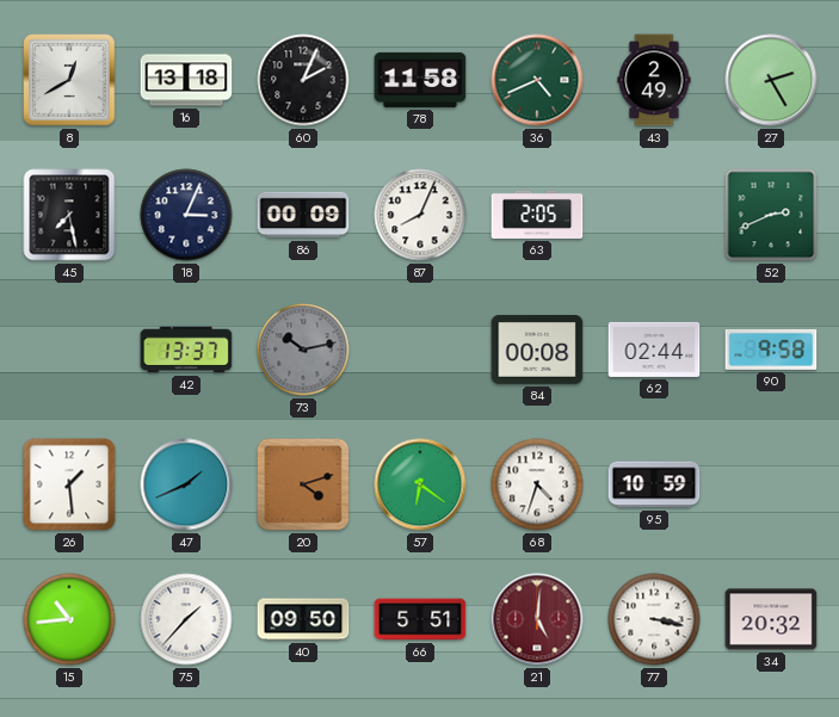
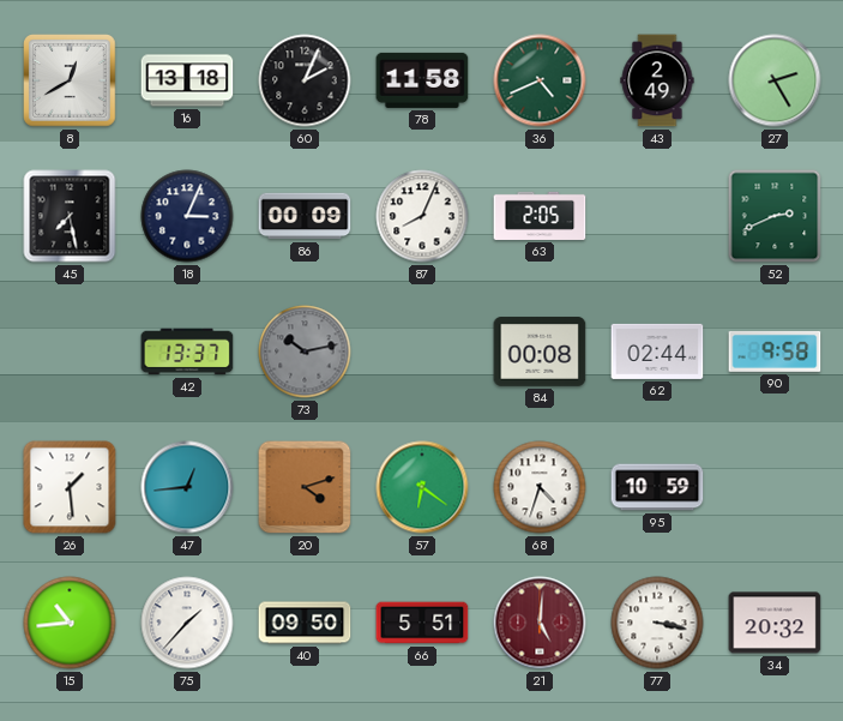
47: 1:41 -> 12:44
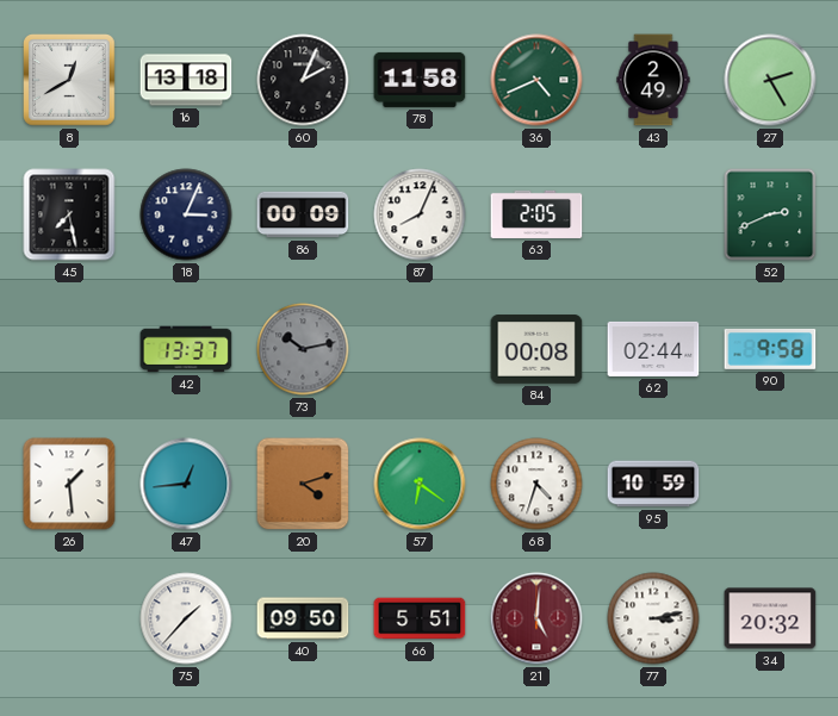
15: 10:44 -> none
77: 3:17 -> 3:13
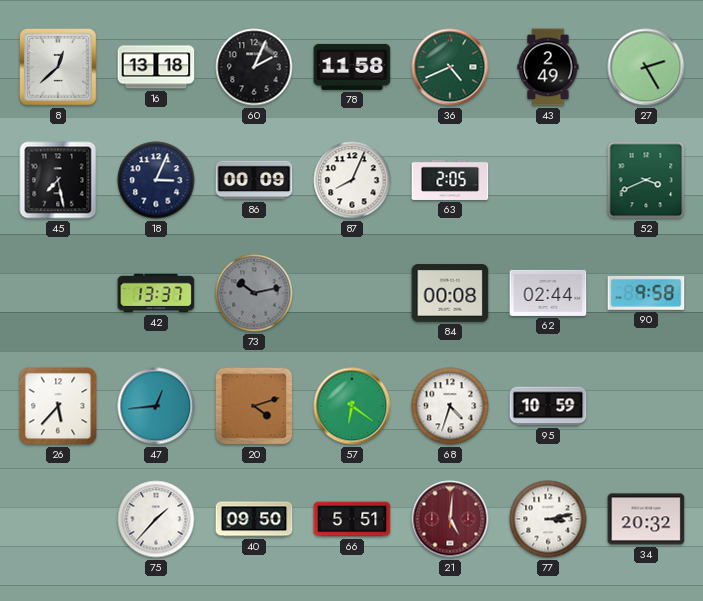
8: 12:40 -> 12:38
52: 2:41 -> 3:41
26: 1:29 -> 5:37
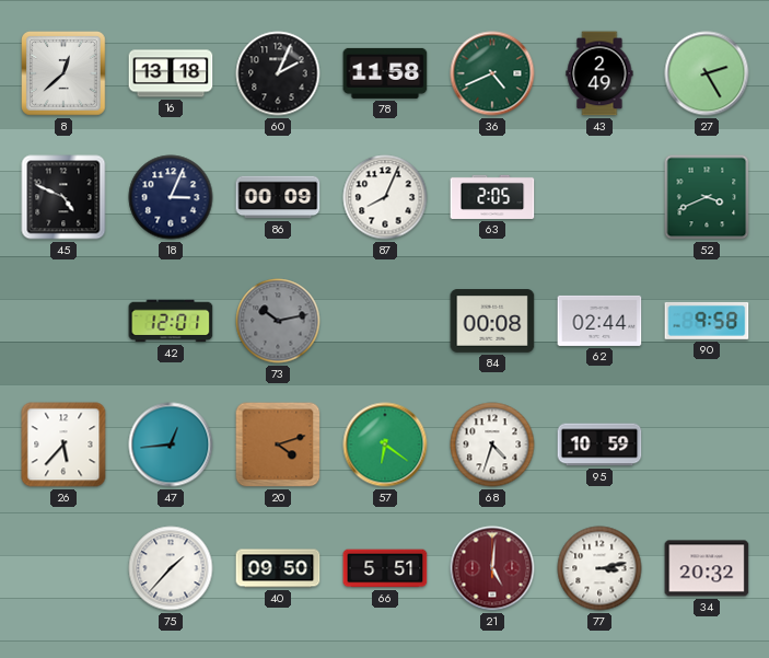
45: 7:28 -> 4:49
42: 13:37 -> 12:01
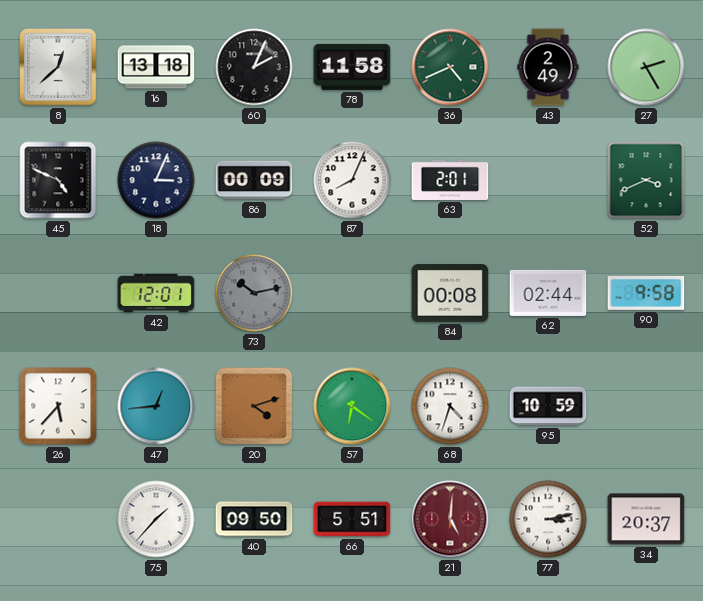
63: 2:05 -> 2:01
34: 20:32 -> 20:37
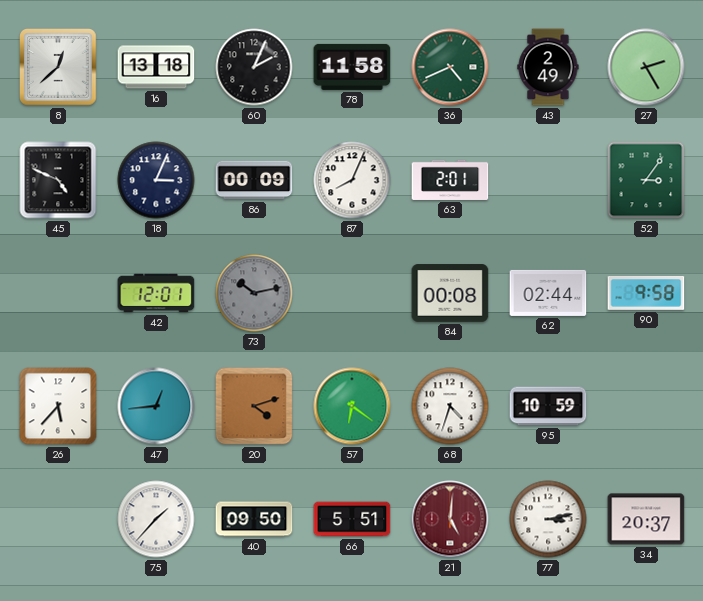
52: 3:41 -> 3:06
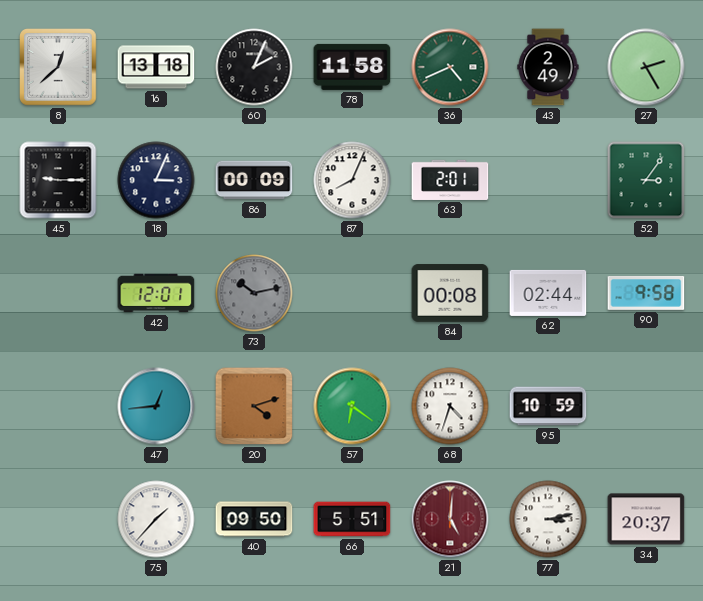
45: 4:49 -> 9:15
26: 5:37 -> none
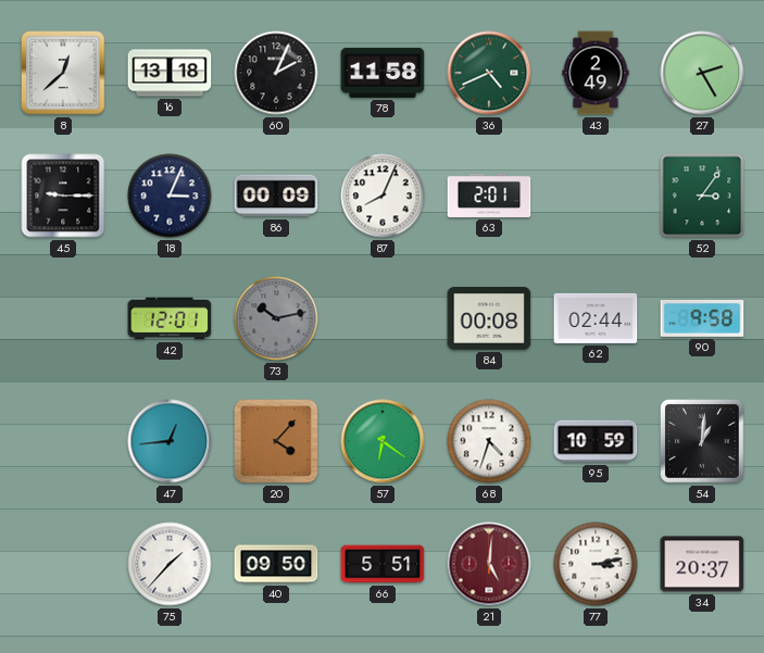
20: 4:12 -> 4:07
54: none -> 1:01
